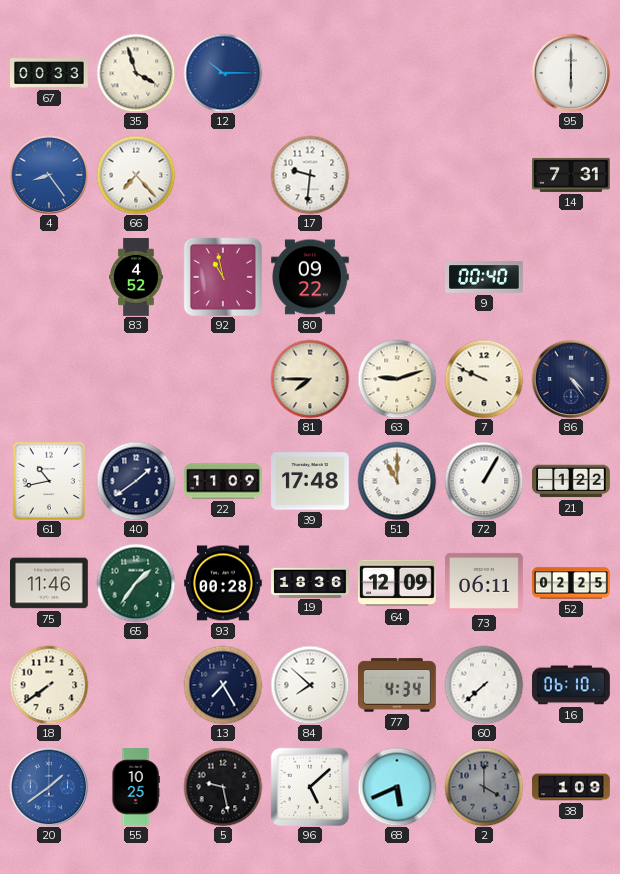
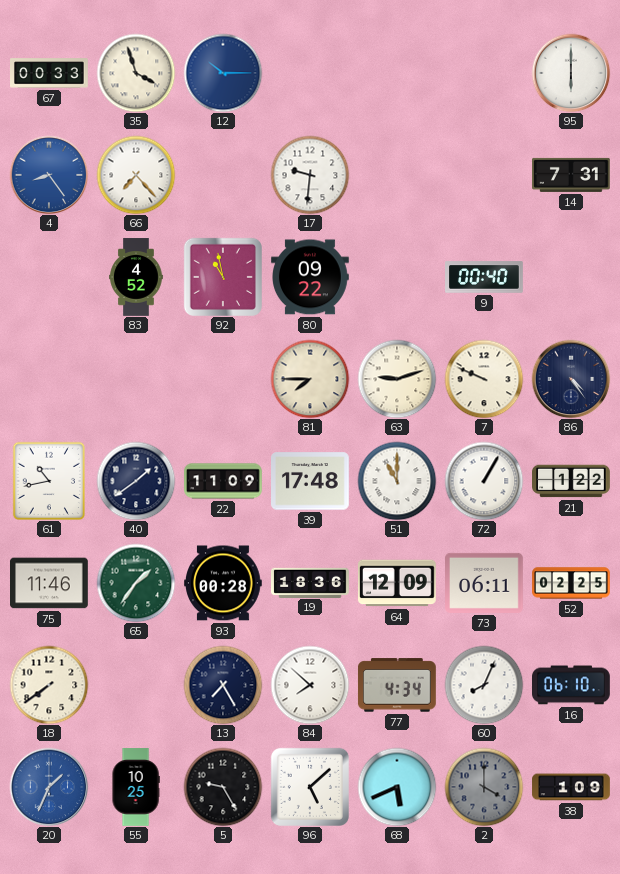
60: 7:38 -> 8:04
20: 1:39 -> 1:34
5: 9:28 -> 9:25
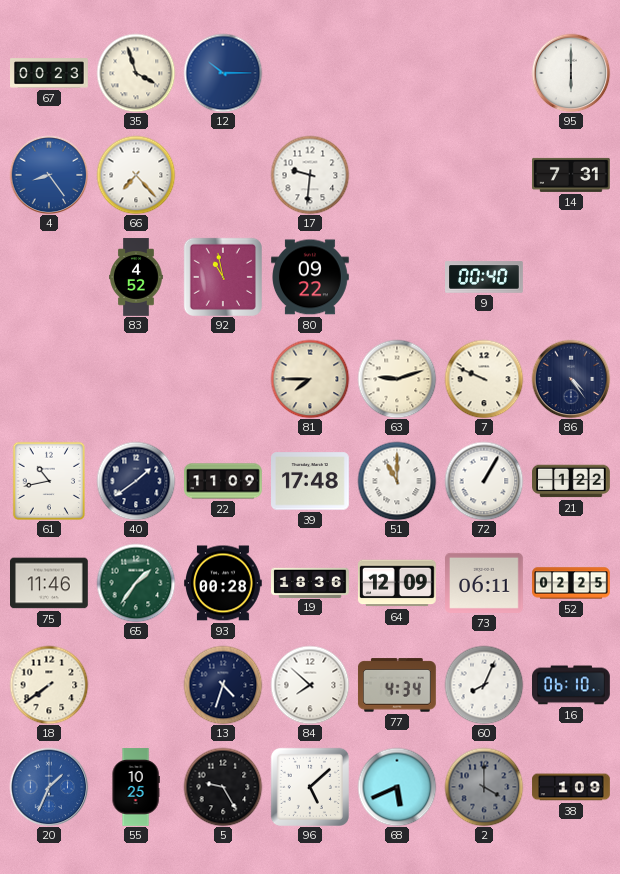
67: 00:33 -> 00:23
13: 7:25 -> 4:33
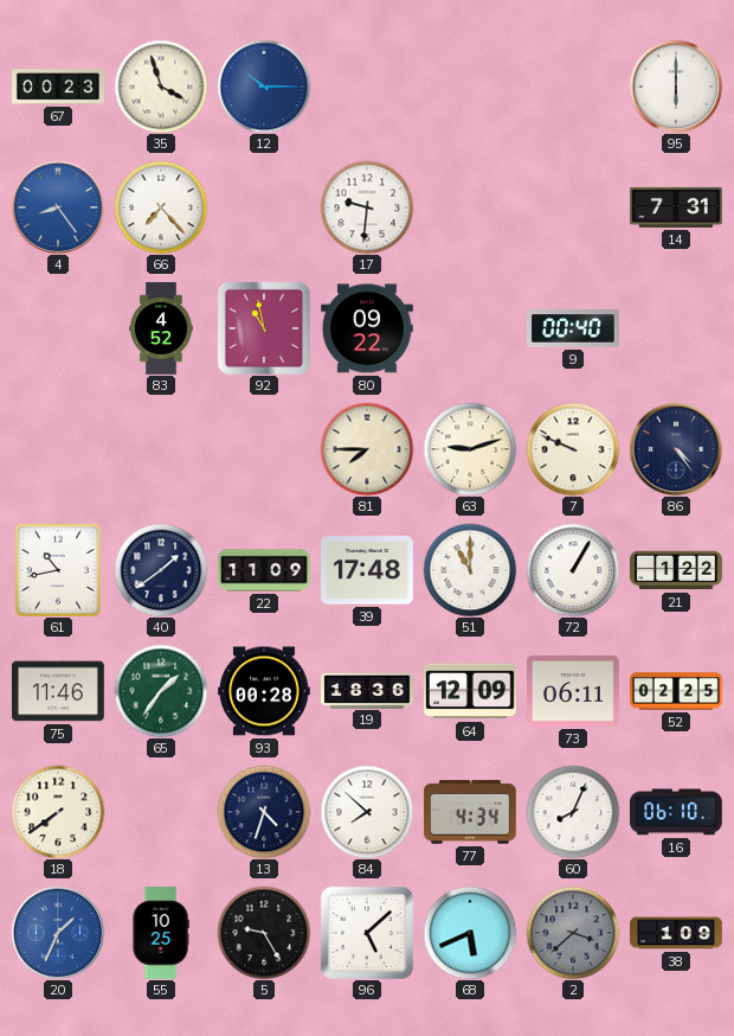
2: 4:00 -> 3:38
